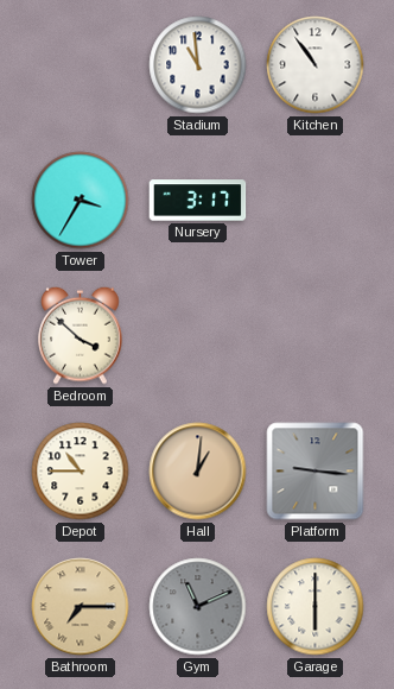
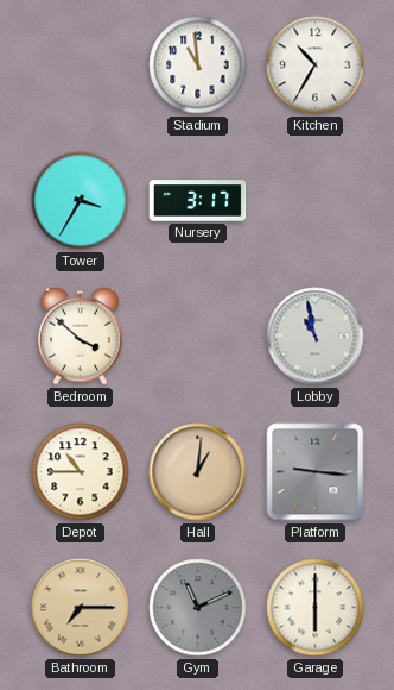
Kitchen: 10:54 -> 10:35
Lobby: none -> 10:58
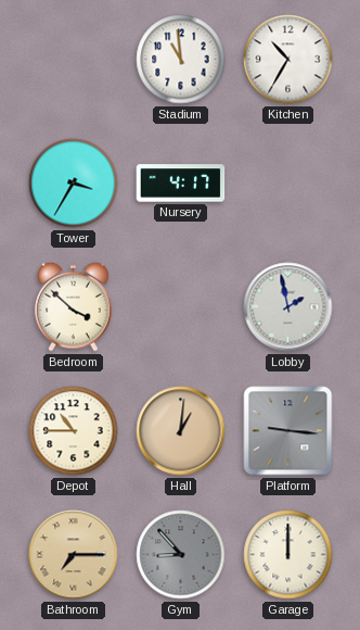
Nursery: 3:17 -> 4:17
Lobby: 10:58 -> 1:58
Gym: 11:11 -> 8:53
Garage: 6:00 -> 12:00
